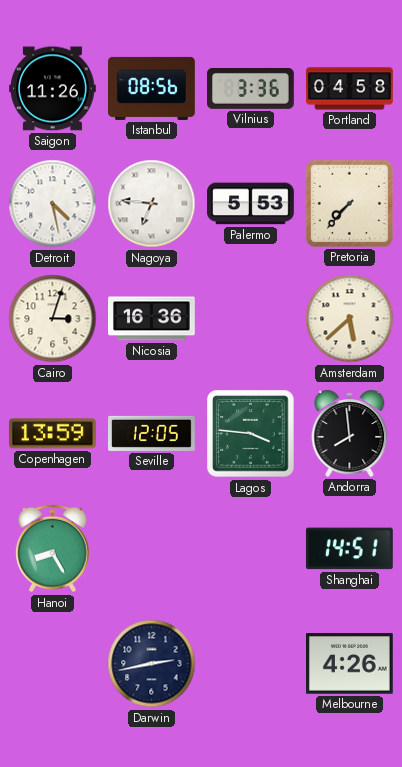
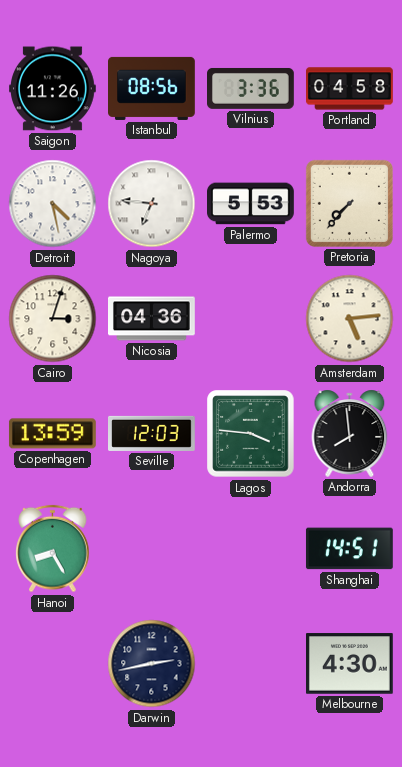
Nicosia: 16:36 -> 04:36
Amsterdam: 5:38 -> 5:14
Seville: 12:05 -> 12:03
Melbourne: 4:26 -> 4:30
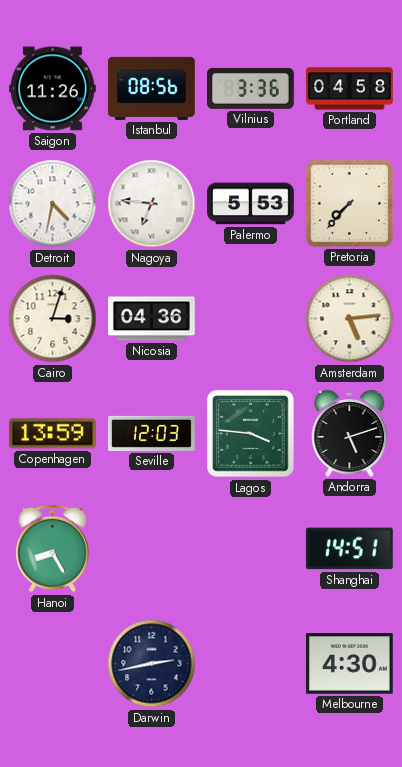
Detroit: 4:28 -> 4:32
Andorra: 7:59 -> 5:12
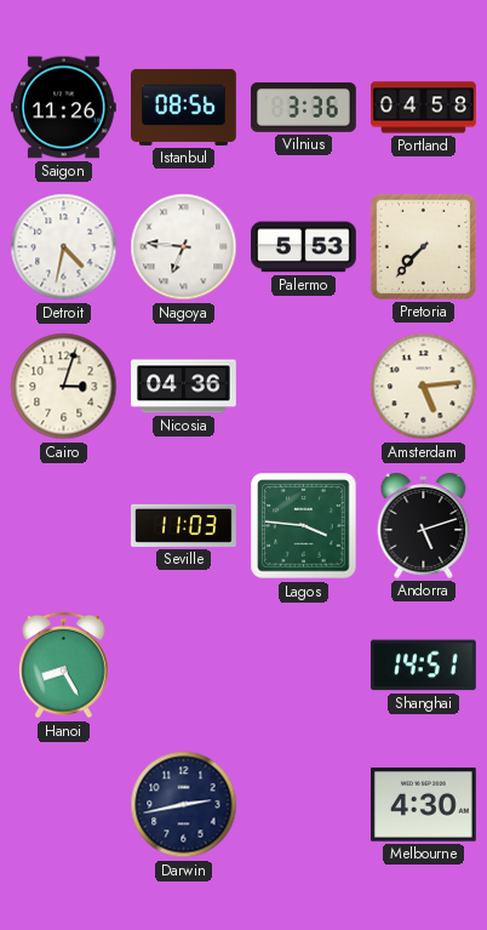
Copenhagen: 13:59 -> none
Seville: 12:03 -> 11:03
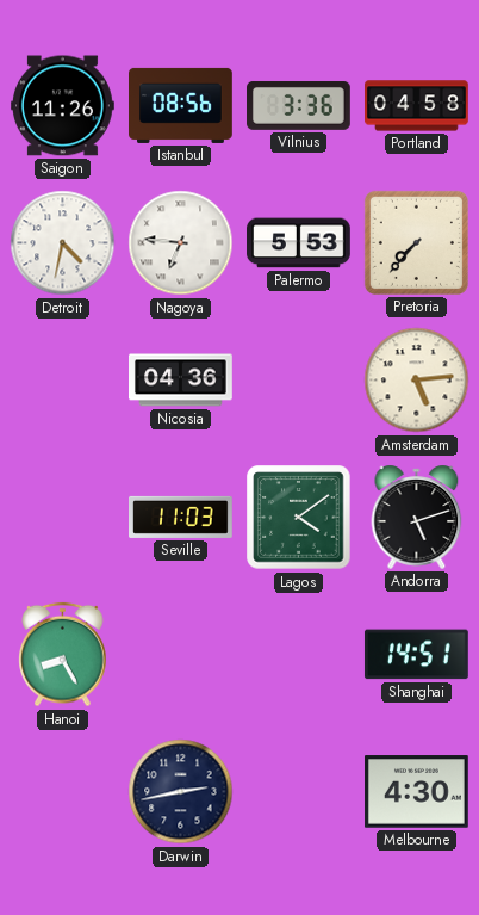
Cairo: 3:03 -> none
Lagos: 3:46 -> 4:09
